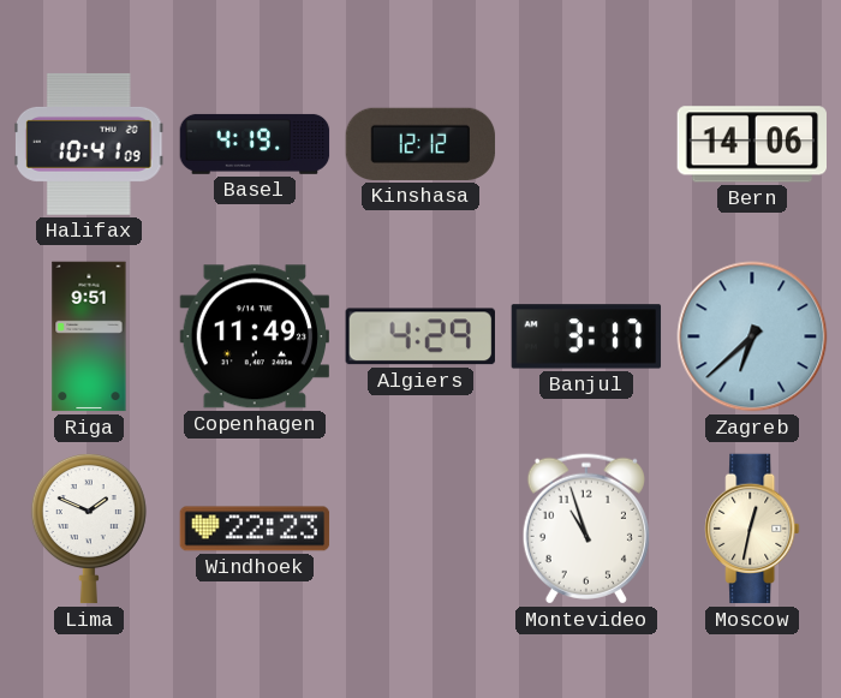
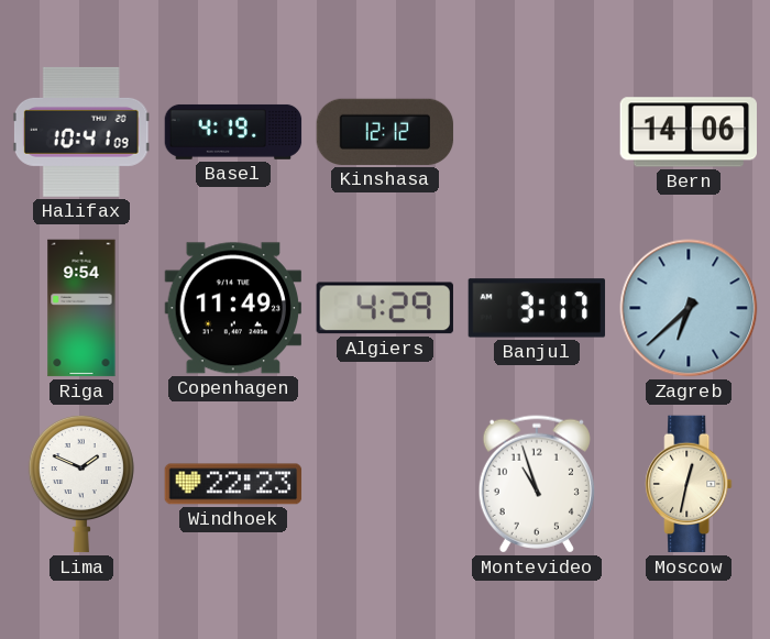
Riga: 9:51 -> 9:54
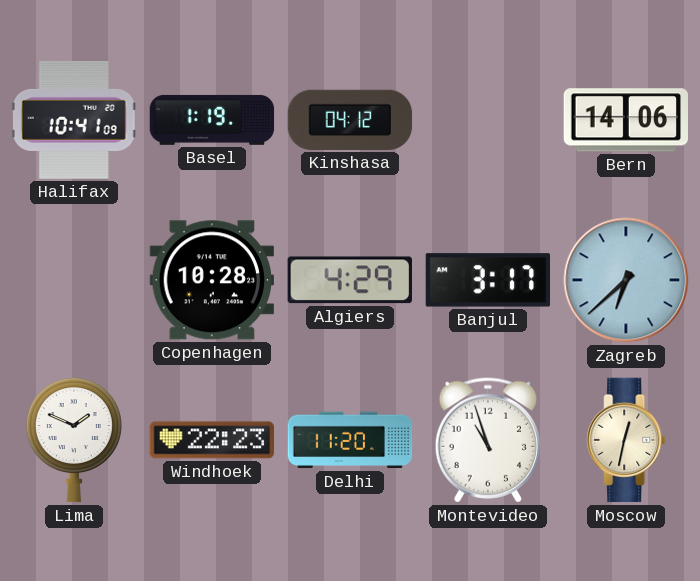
Basel: 4:19 -> 1:19
Kinshasa: 12:12 -> 04:12
Riga: 9:54 -> none
Copenhagen: 11:49 -> 10:28
Delhi: none -> 11:20
